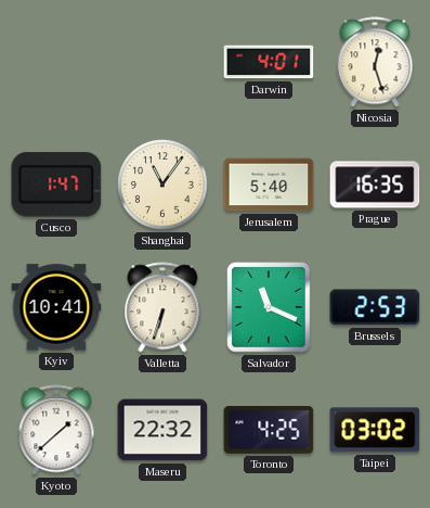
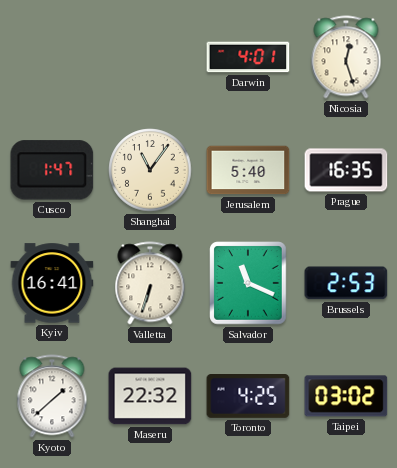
Kyiv: 10:41 -> 16:41
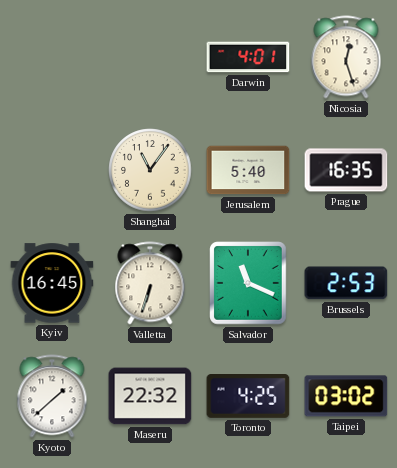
Cusco: 1:47 -> none
Kyiv: 16:41 -> 16:45
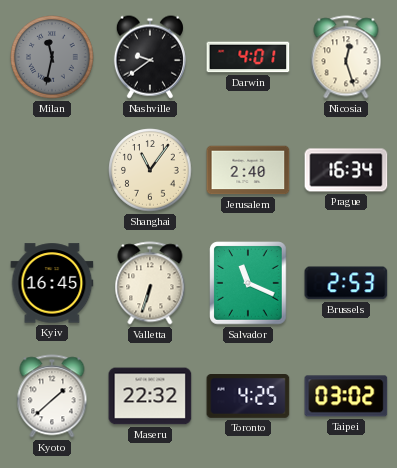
Milan: none -> 11:32
Nashville: none -> 9:39
Jerusalem: 5:40 -> 2:40
Prague: 16:35 -> 16:34
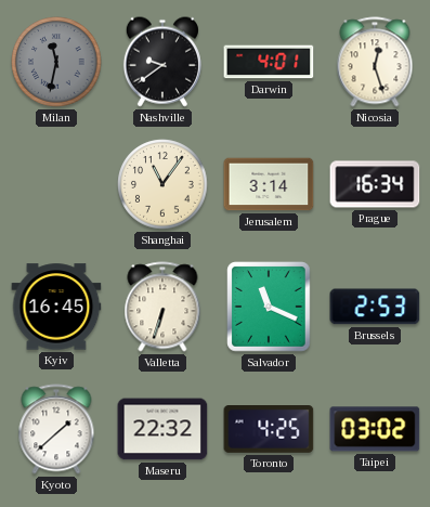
Jerusalem: 2:40 -> 3:14
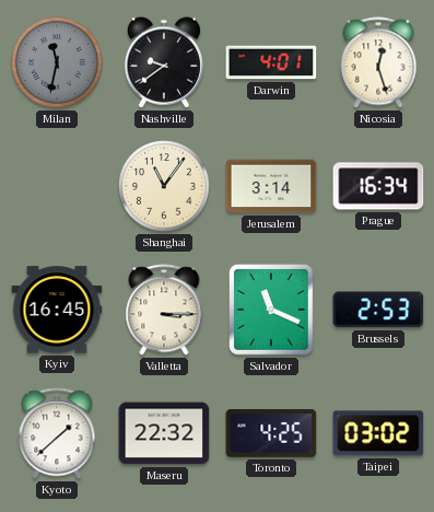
Valletta: 6:33 -> 3:15
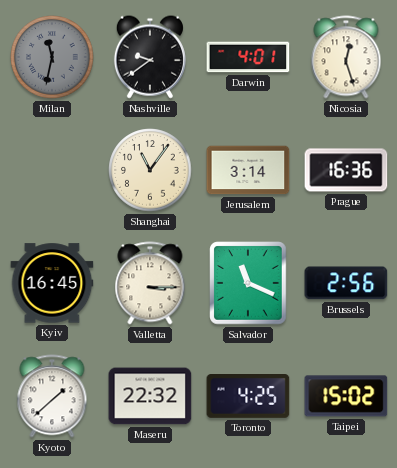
Prague: 16:34 -> 16:36
Brussels: 2:53 -> 2:56
Taipei: 03:02 -> 15:02
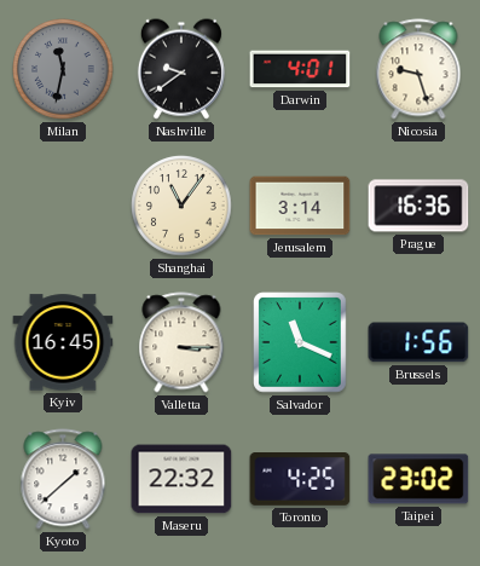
Nicosia: 12:27 -> 9:27
Brussels: 2:56 -> 1:56
Taipei: 15:02 -> 23:02
